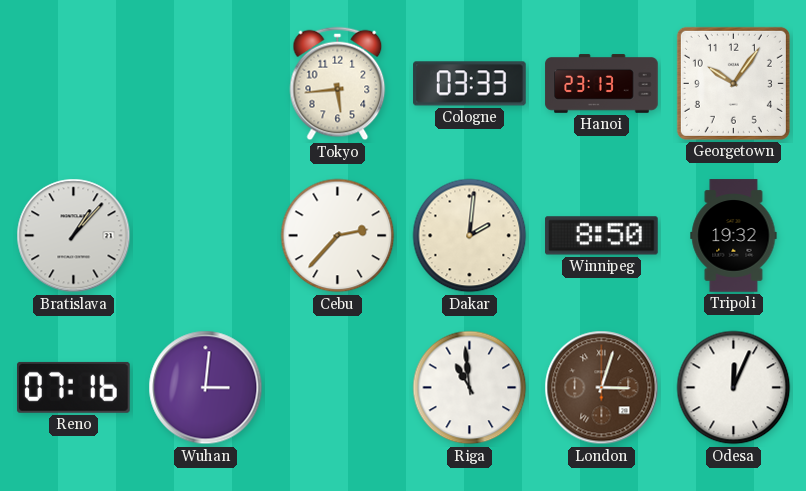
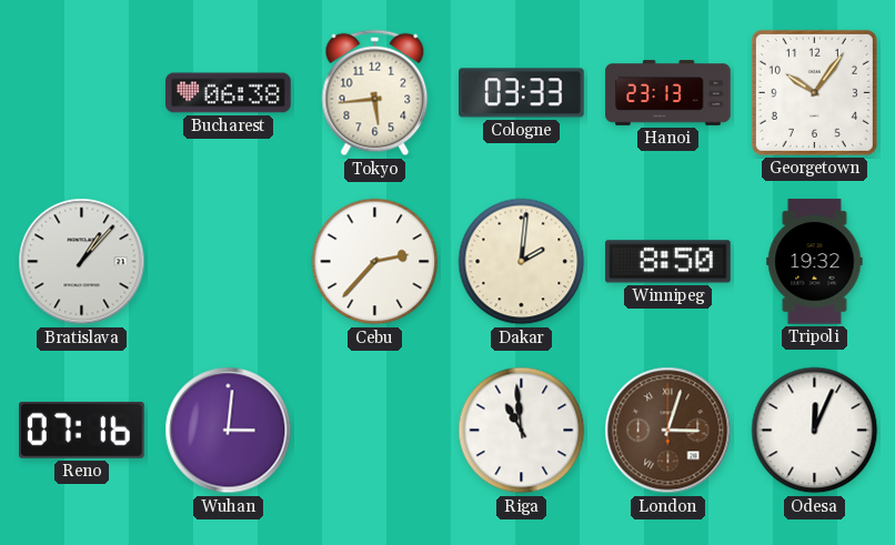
Bucharest: none -> 06:38
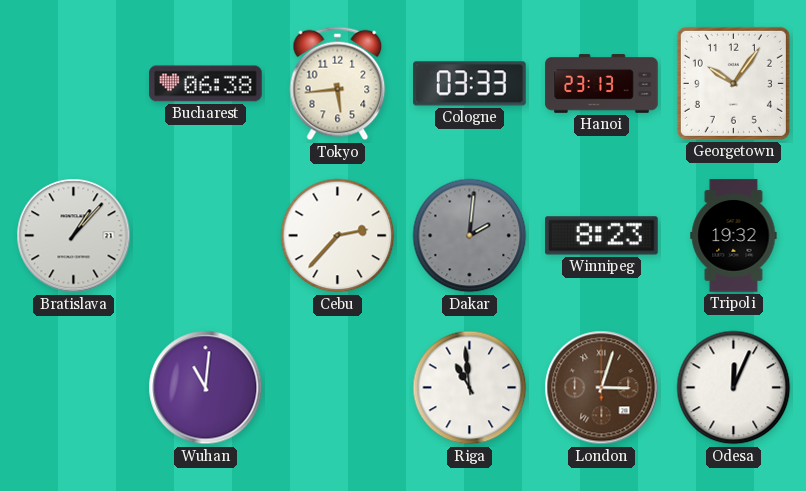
Dakar dial: cream -> grey
Winnipeg: 8:50 -> 8:23
Reno: 07:16 -> none
Wuhan: 3:01 -> 11:01
